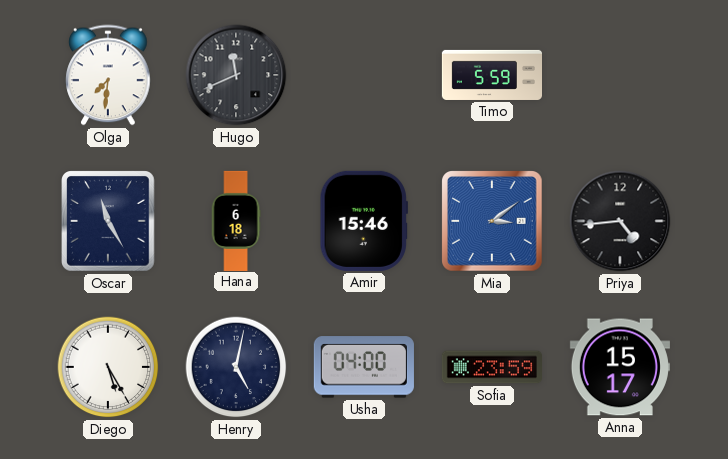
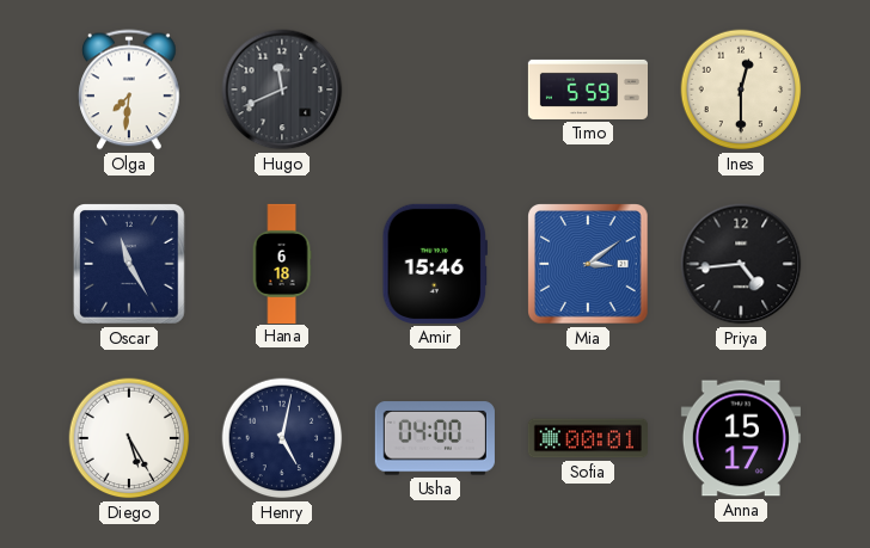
Ines: none -> 12:30
Sofia: 23:59 -> 00:01
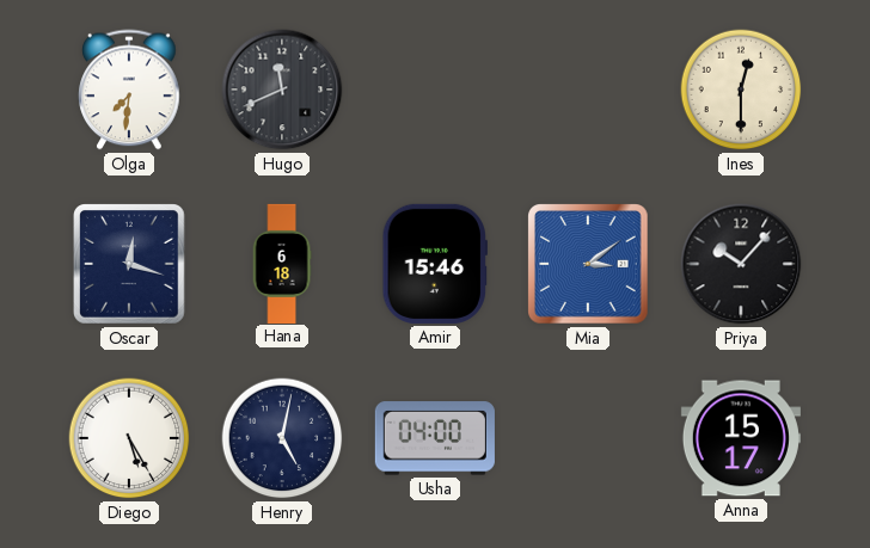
Timo: 5:59 -> none
Oscar: 11:25 -> 12:18
Priya: 4:44 -> 10:07
Sofia: 00:01 -> none
